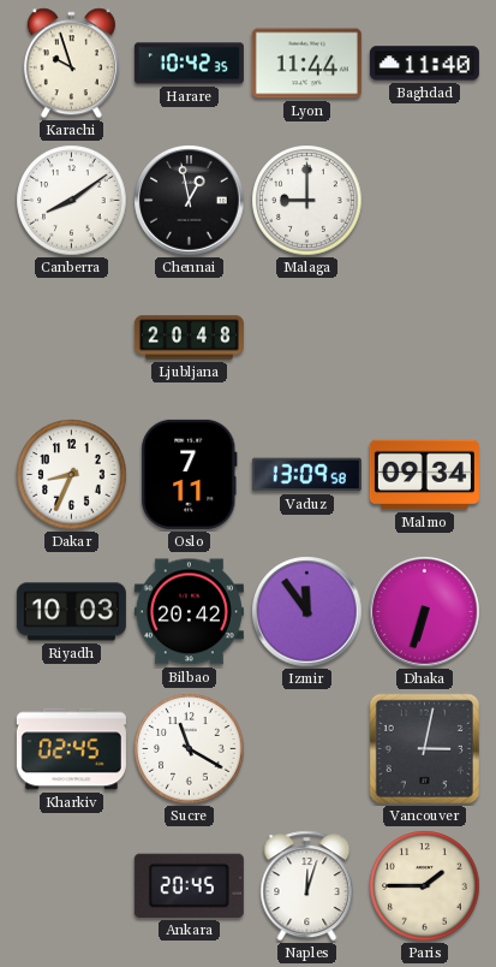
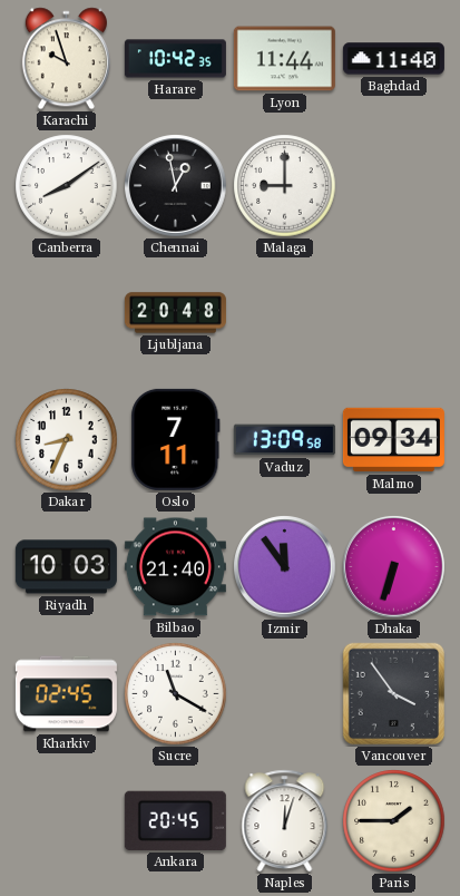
Bilbao: 20:42 -> 21:40
Vancouver: 3:02 -> 3:54
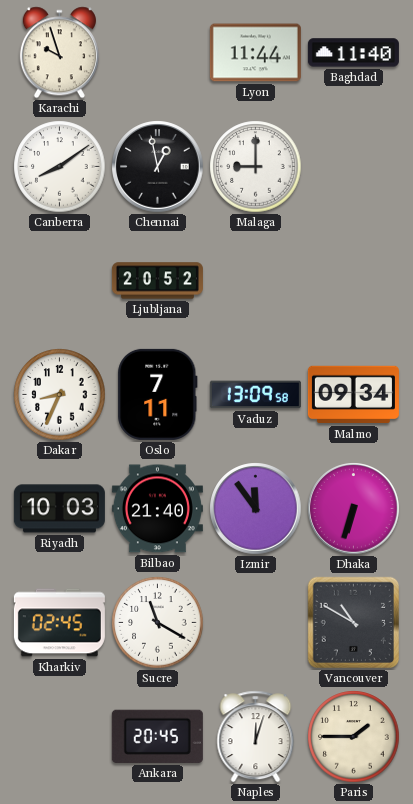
Harare: 10:42 -> none
Ljubljana: 20:48 -> 20:52
Vancouver: 3:54 -> 10:50
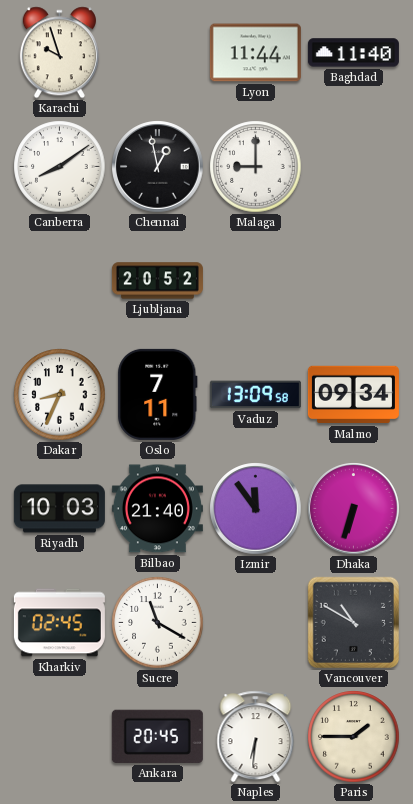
Naples: 12:03 -> 6:31
